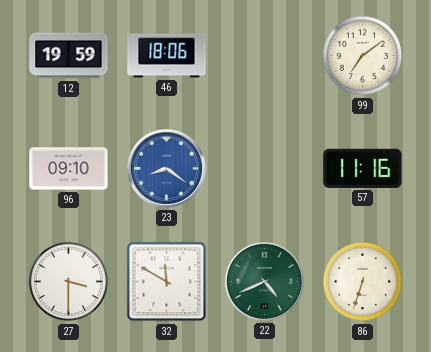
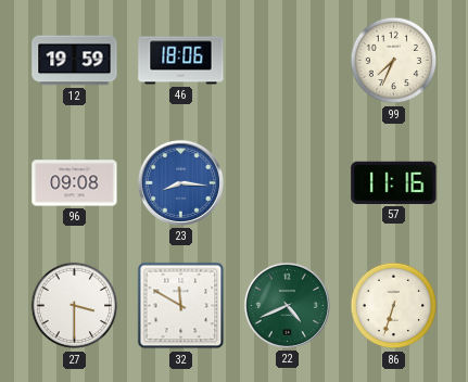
99: 7:09 -> 7:34
96: 09:10 -> 09:08
23: 8:21 -> 8:16
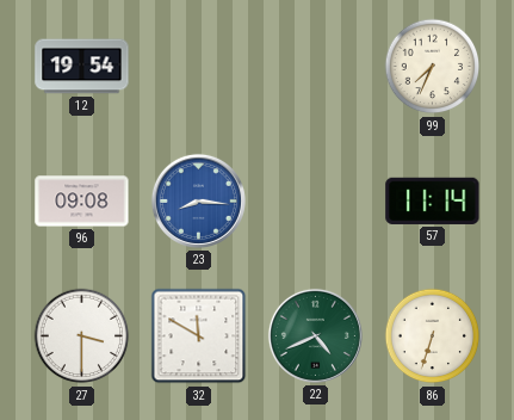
12: 19:59 -> 19:54
46: 18:06 -> none
57: 11:16 -> 11:14
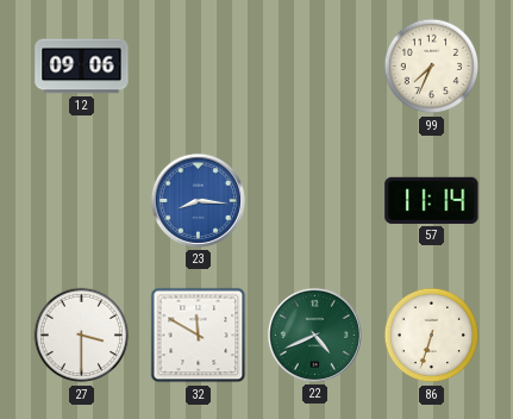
12: 19:54 -> 09:06
96: 09:08 -> none
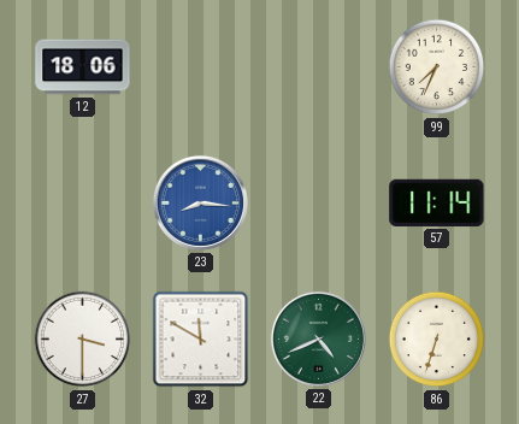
12: 09:06 -> 18:06
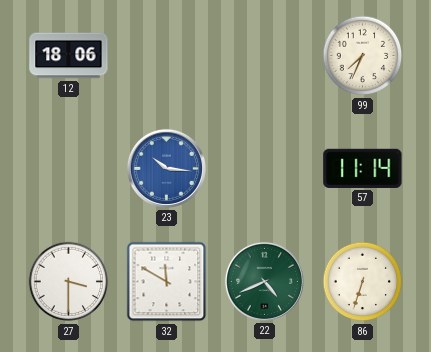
23: 8:16 -> 10:16
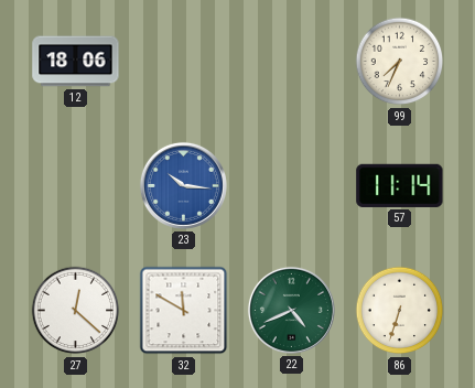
27: 3:30 -> 12:22
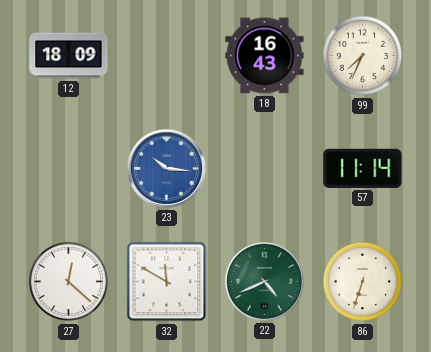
12: 18:06 -> 18:09
18: none -> 16:43
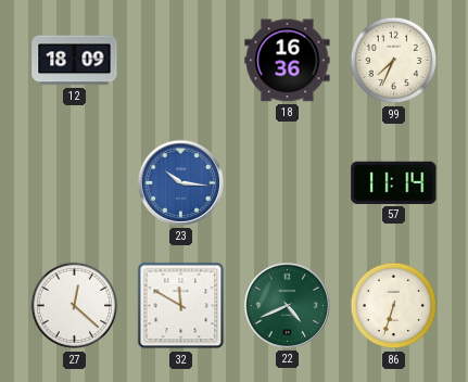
18: 16:43 -> 16:36
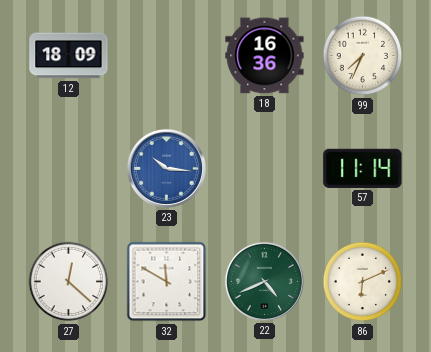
86: 6:33 -> 6:11
